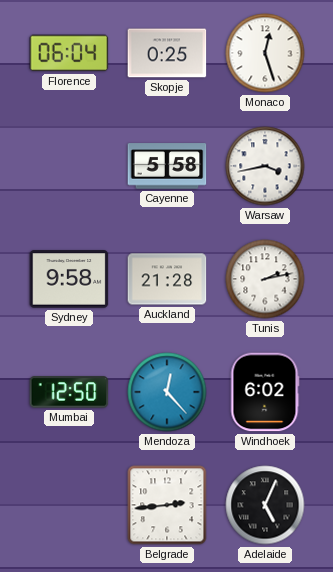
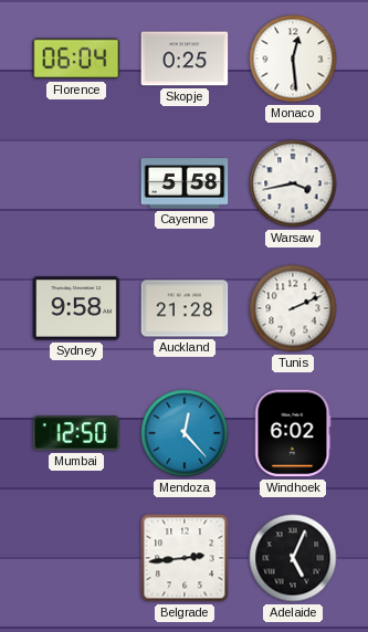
Monaco: 12:27 -> 12:29
Tunis: 2:13 -> 2:11
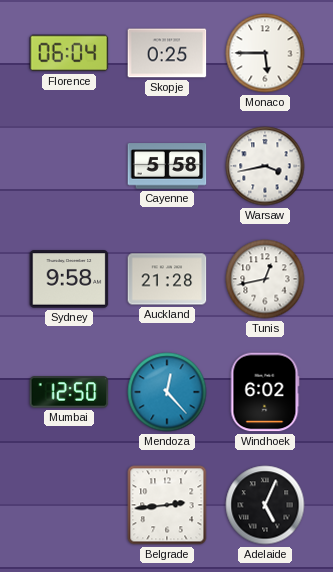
Monaco: 12:29 -> 5:45
Tunis: 2:11 -> 12:43
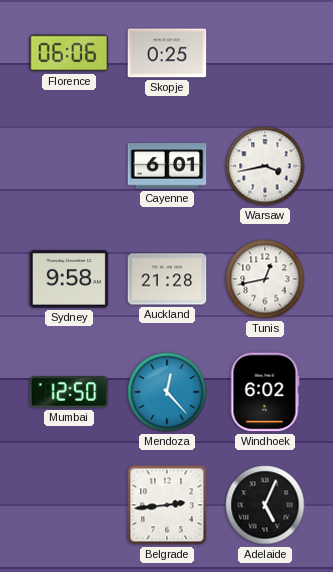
Florence: 06:04 -> 06:06
Monaco: 5:45 -> none
Cayenne: 5:58 -> 6:01
